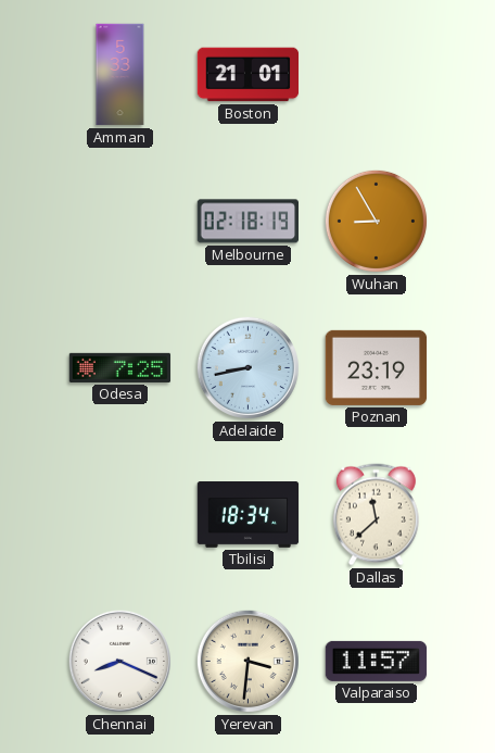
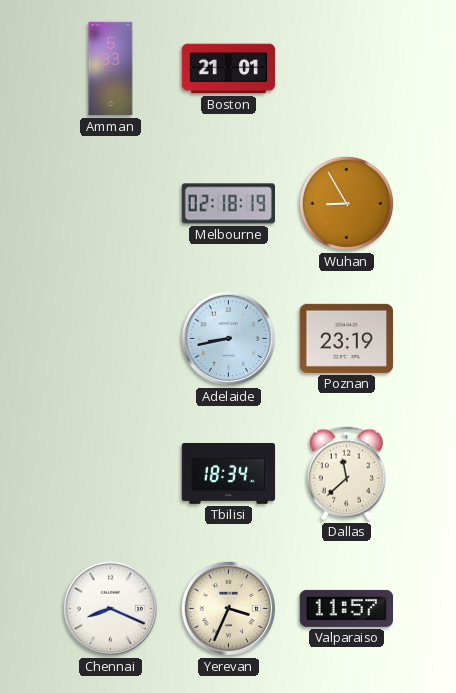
Odesa: 7:25 -> none
Yerevan: 3:31 -> 3:34
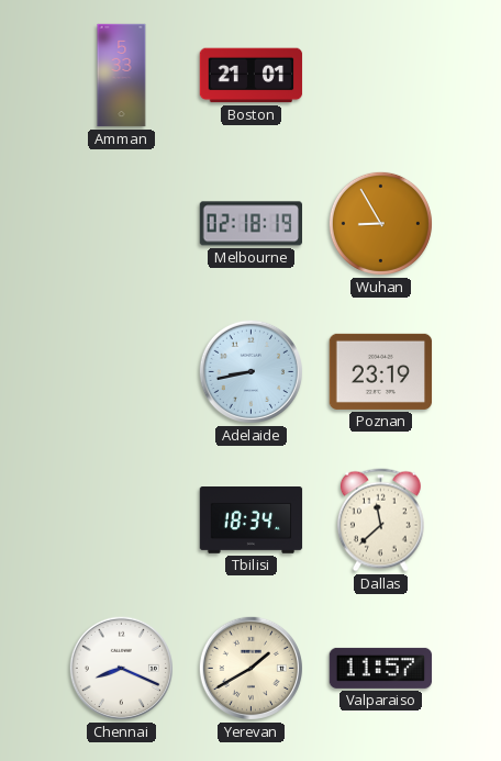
Yerevan: 3:34 -> 1:40
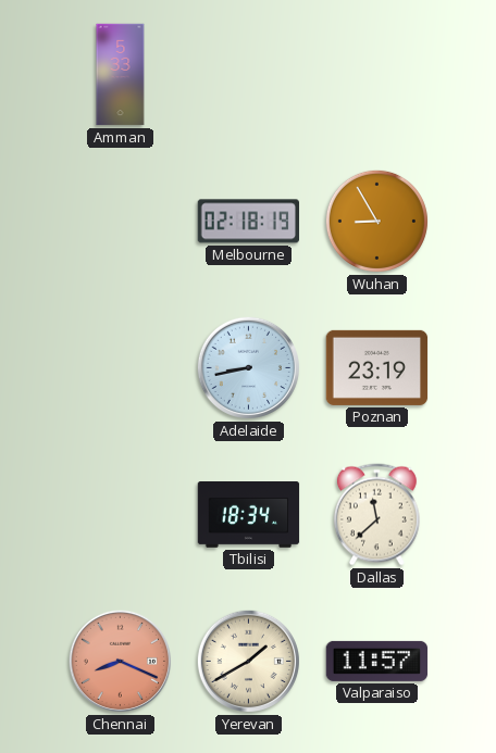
Boston: 21:01 -> none
Chennai dial: white -> salmon
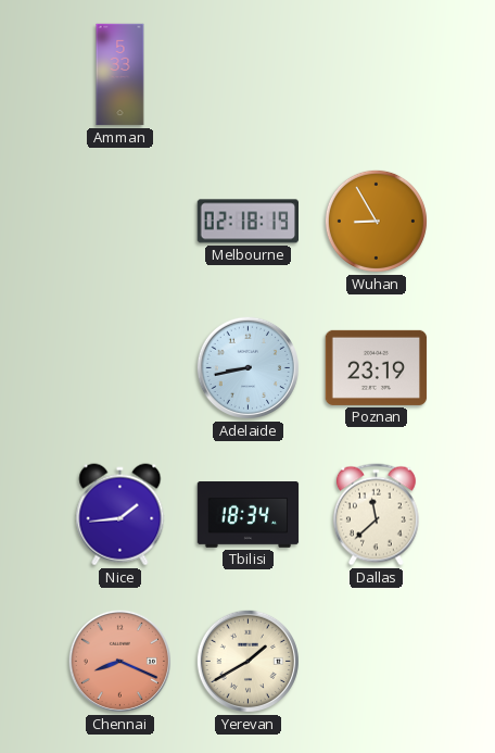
Nice: none -> 1:44
Valparaiso: 11:57 -> none
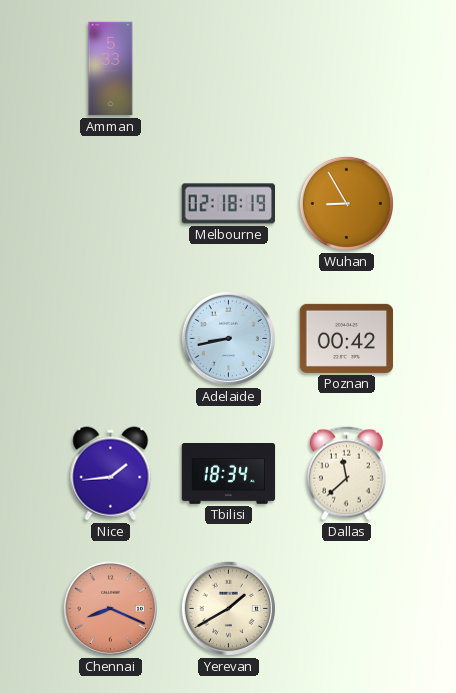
Poznan: 23:19 -> 00:42
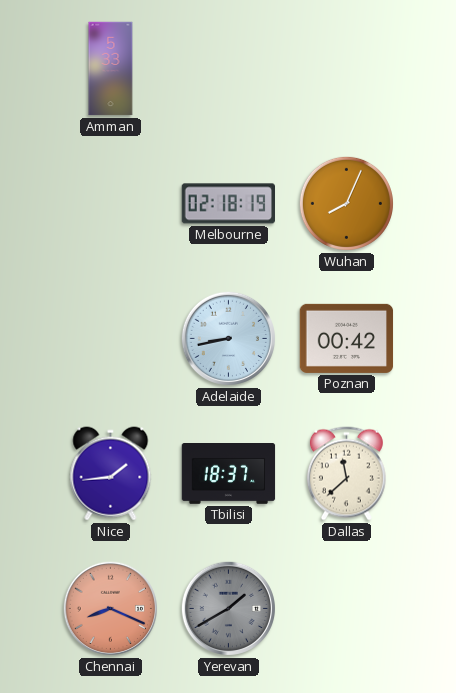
Wuhan: 8:55 -> 8:04
Tbilisi: 18:34 -> 18:37
Yerevan dial: cream -> grey
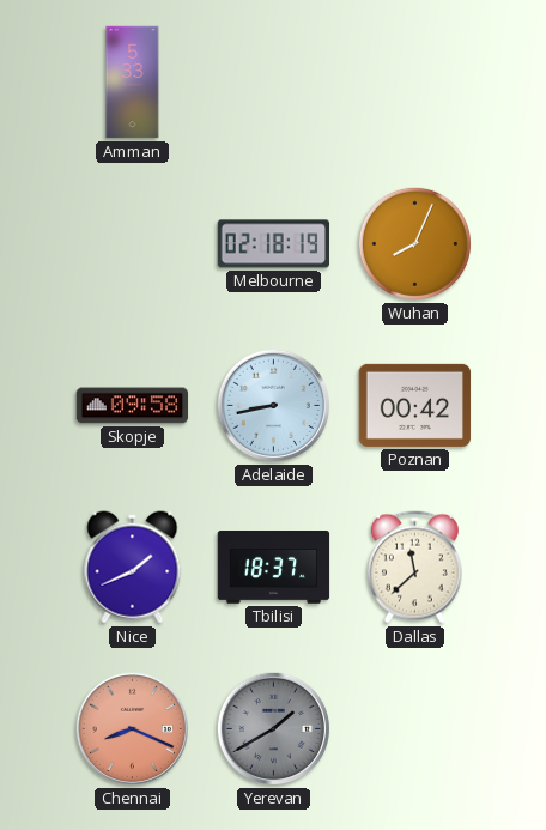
Skopje: none -> 09:58
Nice: 1:44 -> 1:41
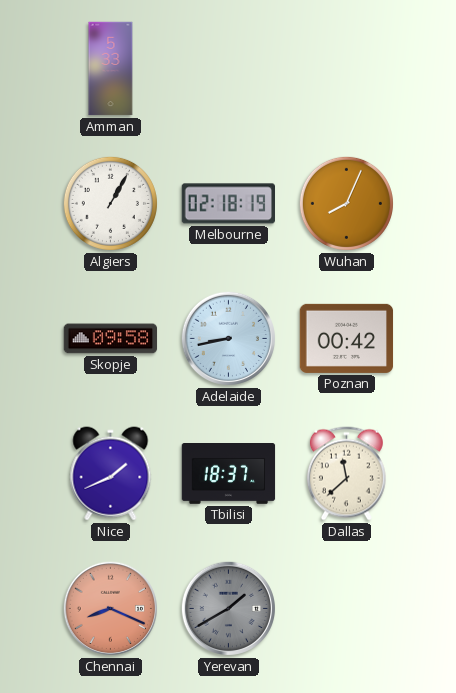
Algiers: none -> 1:05
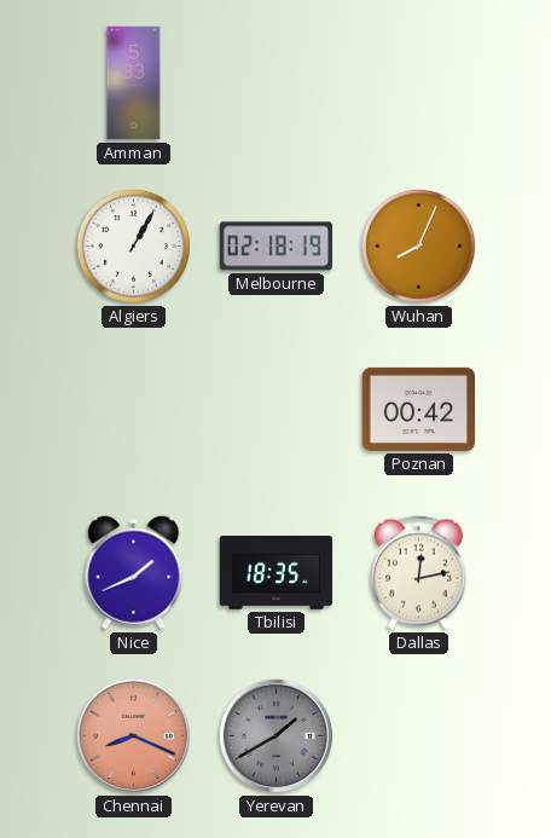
Skopje: 09:58 -> none
Adelaide: 8:43 -> none
Tbilisi: 18:37 -> 18:35
Dallas: 11:38 -> 12:13
